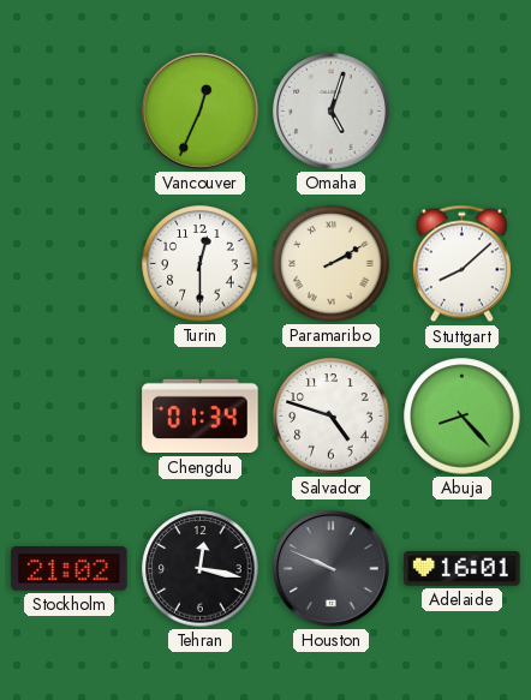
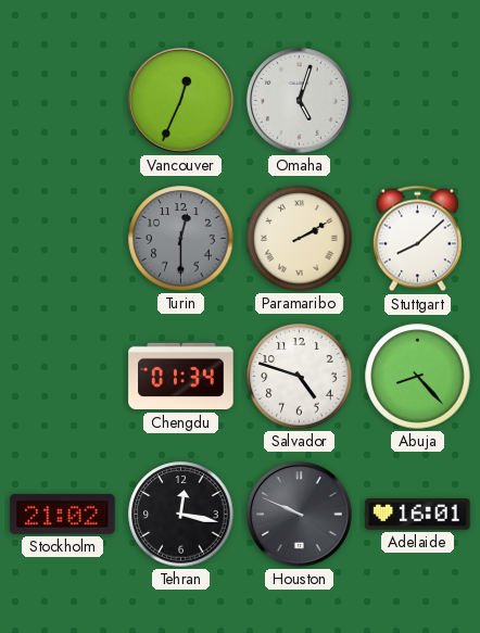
Turin dial: white -> grey
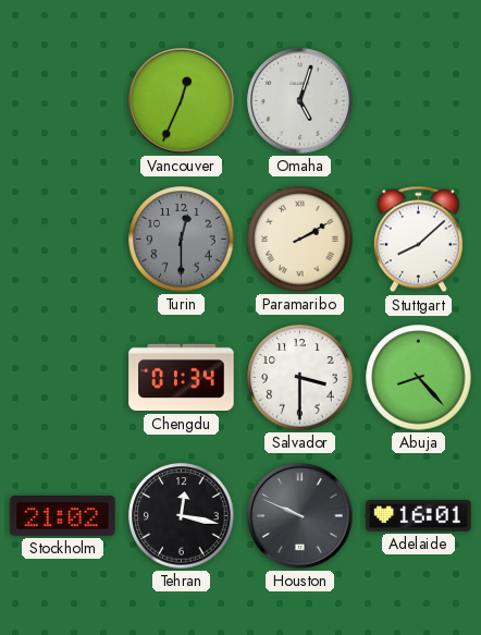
Salvador: 4:48 -> 3:30
